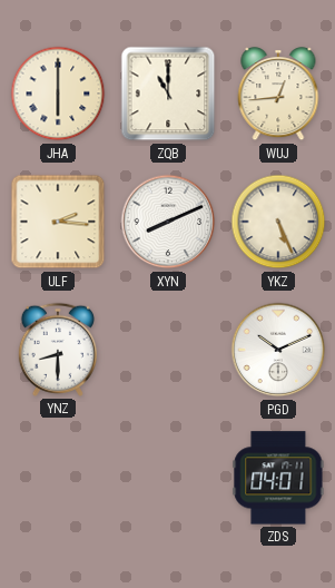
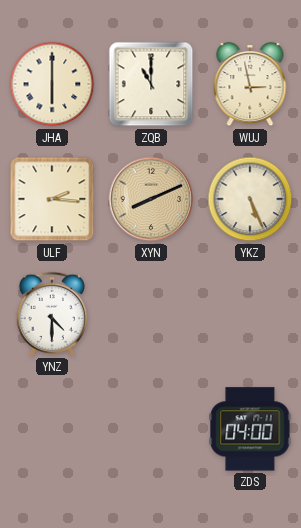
WUJ: 12:44 -> 2:58
XYN dial: white -> champagne
YNZ: 8:30 -> 4:30
PGD: 10:11 -> none
ZDS: 04:01 -> 04:00
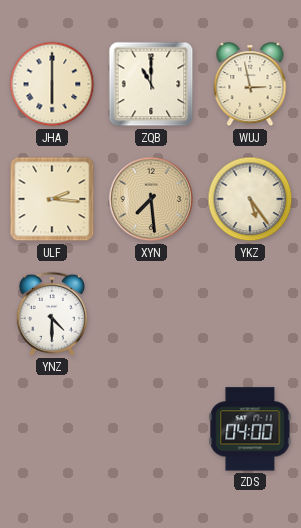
XYN: 8:11 -> 7:29
YKZ: 5:26 -> 5:24
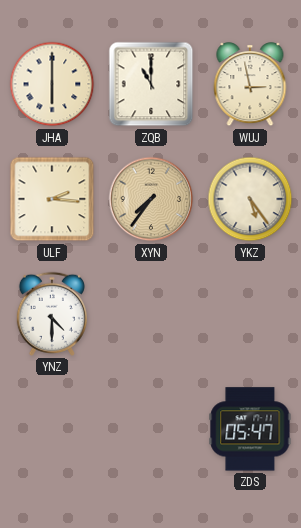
XYN: 7:29 -> 7:36
ZDS: 04:00 -> 05:47
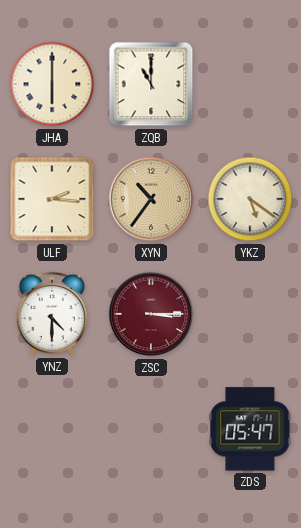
WUJ: 2:58 -> none
XYN: 7:36 -> 10:36
YKZ: 5:24 -> 5:21
ZSC: none -> 3:15
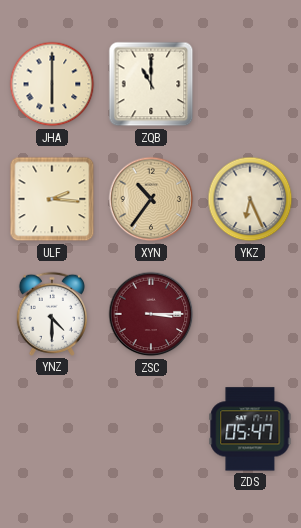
YKZ: 5:21 -> 6:26
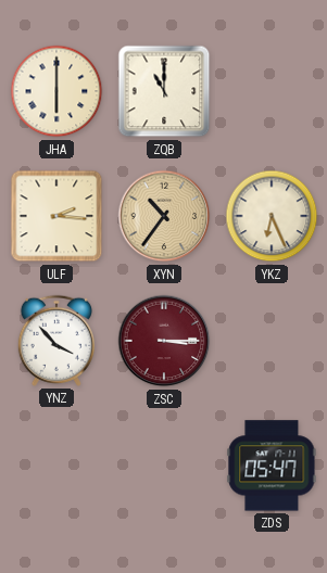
YNZ: 4:30 -> 3:53
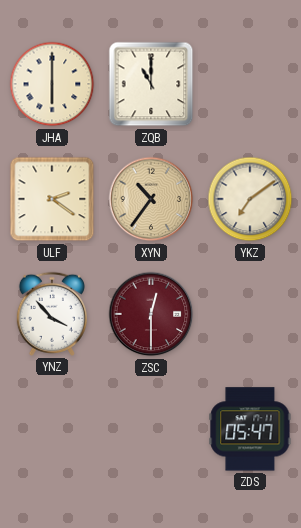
ULF: 2:16 -> 2:21
YKZ: 6:26 -> 7:09
ZSC: 3:15 -> 12:30
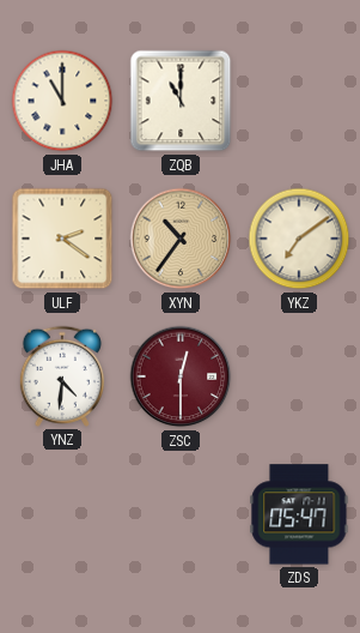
JHA: 6:00 -> 11:00
YNZ: 3:53 -> 4:31
